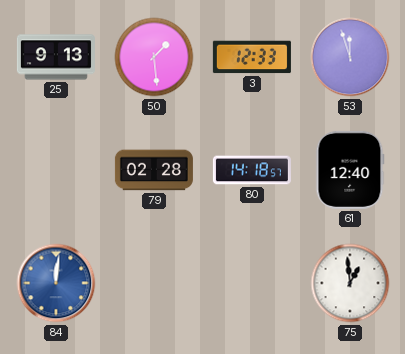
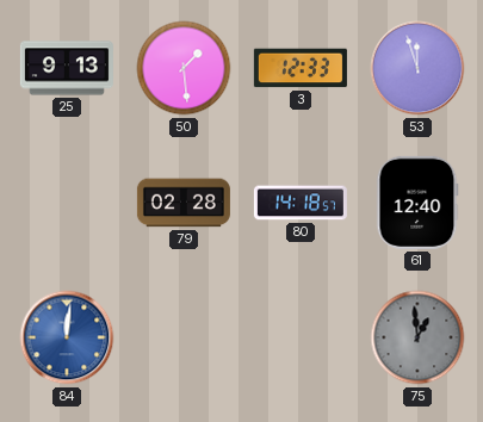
75 dial: white -> grey
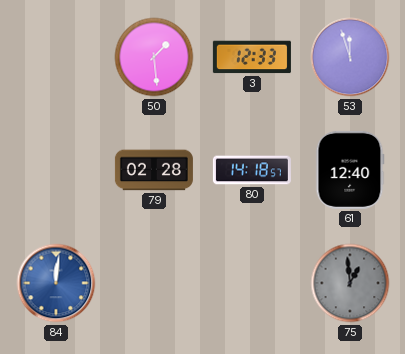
25: 9:13 -> none
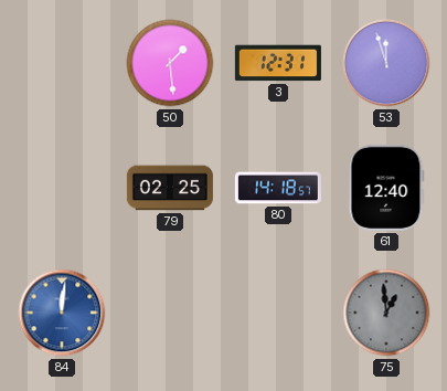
3: 12:33 -> 12:31
79: 02:28 -> 02:25
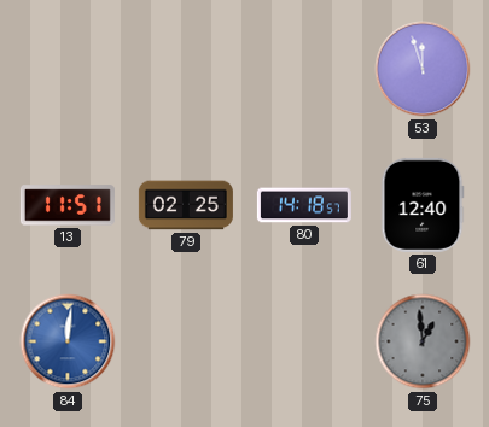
50: 1:29 -> none
3: 12:31 -> none
13: none -> 11:51
